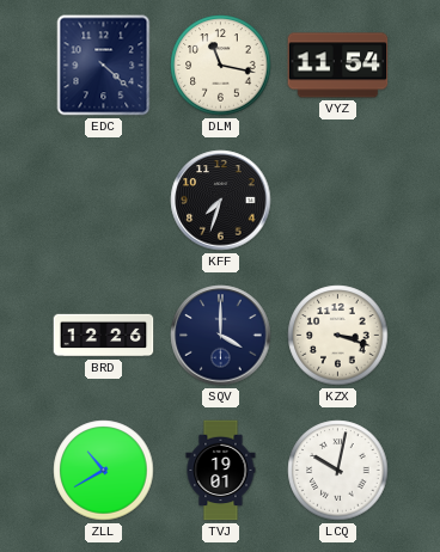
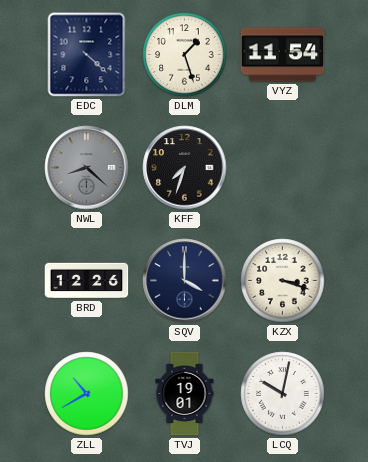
DLM: 11:17 -> 1:27
NWL: none -> 8:22
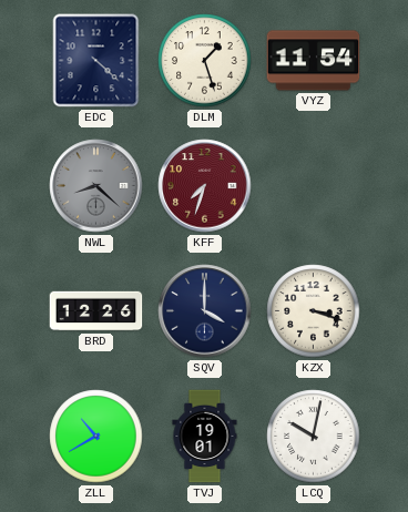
KFF dial: black -> burgundy
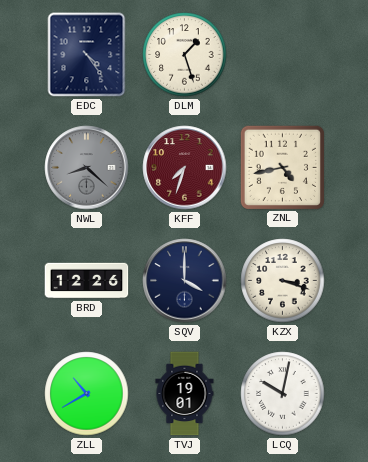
EDC: 4:22 -> 4:24
VYZ: 11:54 -> none
ZNL: none -> 4:43
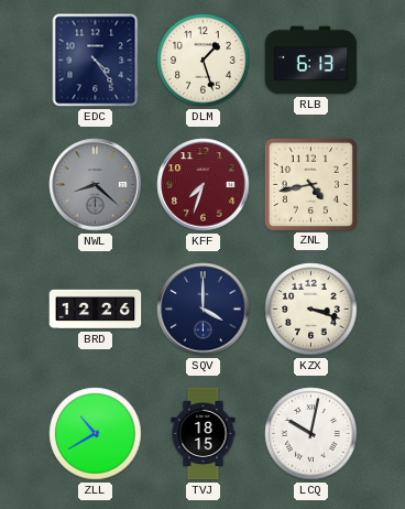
RLB: none -> 6:13
TVJ: 19:01 -> 18:15
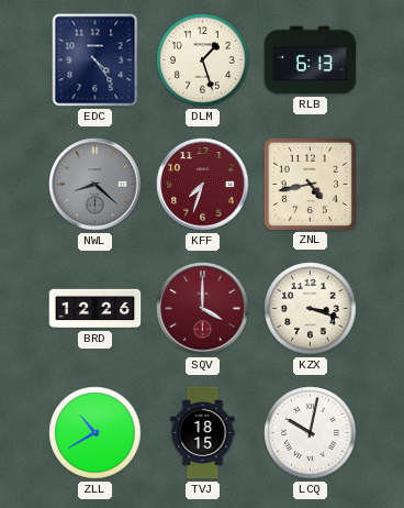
SQV dial: navy -> burgundy
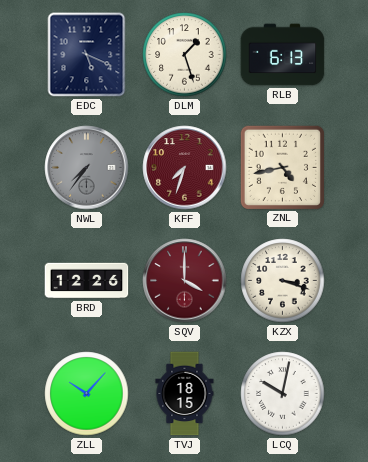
EDC: 4:24 -> 5:19
NWL: 8:22 -> 7:36
ZLL: 10:40 -> 10:07
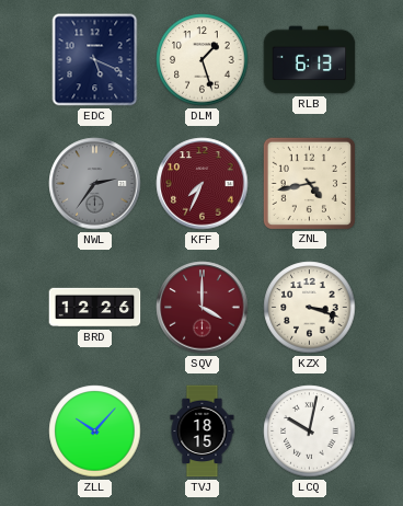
NWL: 7:36 -> 2:36
KFF: 7:33 -> 7:34
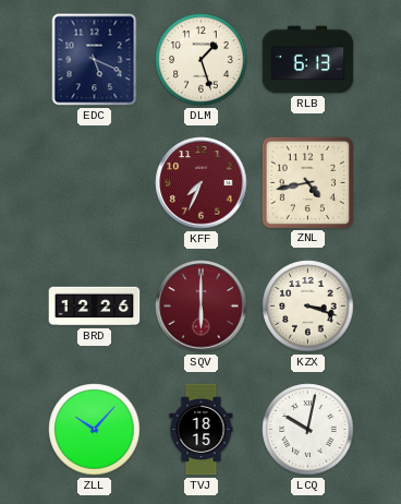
NWL: 2:36 -> none
SQV: 4:00 -> 6:00
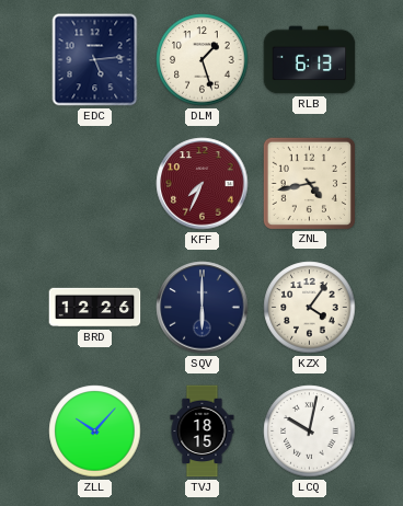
EDC: 5:19 -> 5:14
SQV dial: burgundy -> navy
KZX: 3:18 -> 4:06
